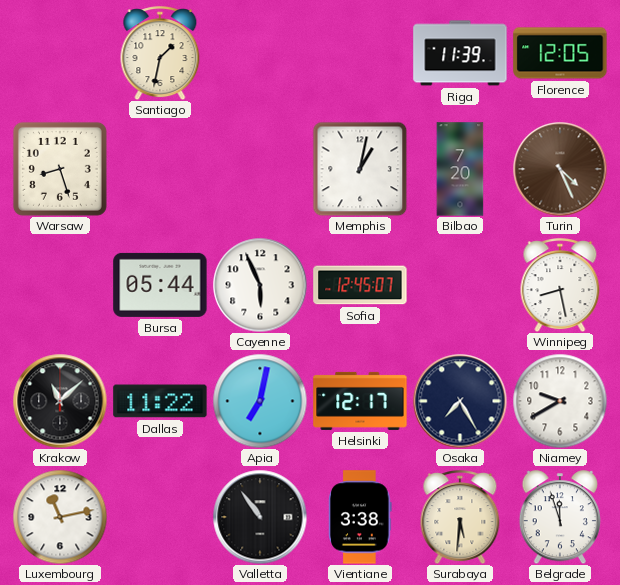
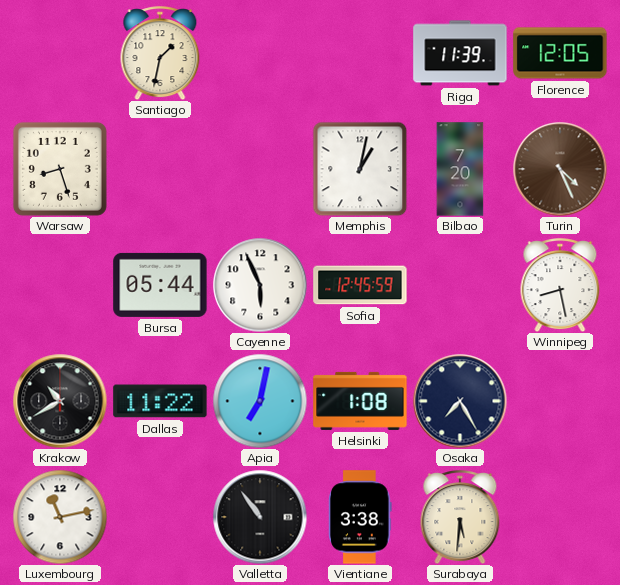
Sofia: 12:45:07 -> 12:45:59
Krakow: 11:08 -> 10:40
Helsinki: 12:17 -> 1:08
Niamey: 9:40 -> none
Belgrade: 11:57 -> none
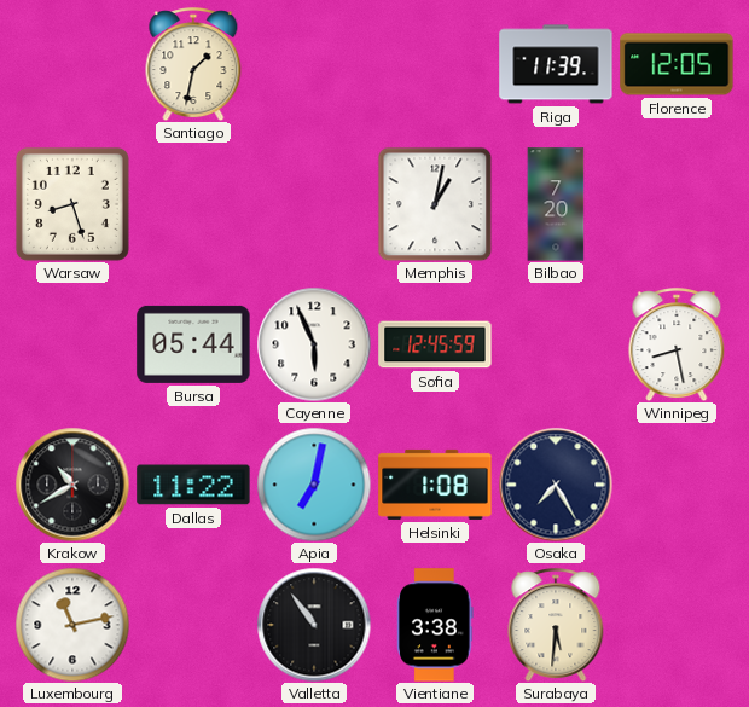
Turin: 4:26 -> none
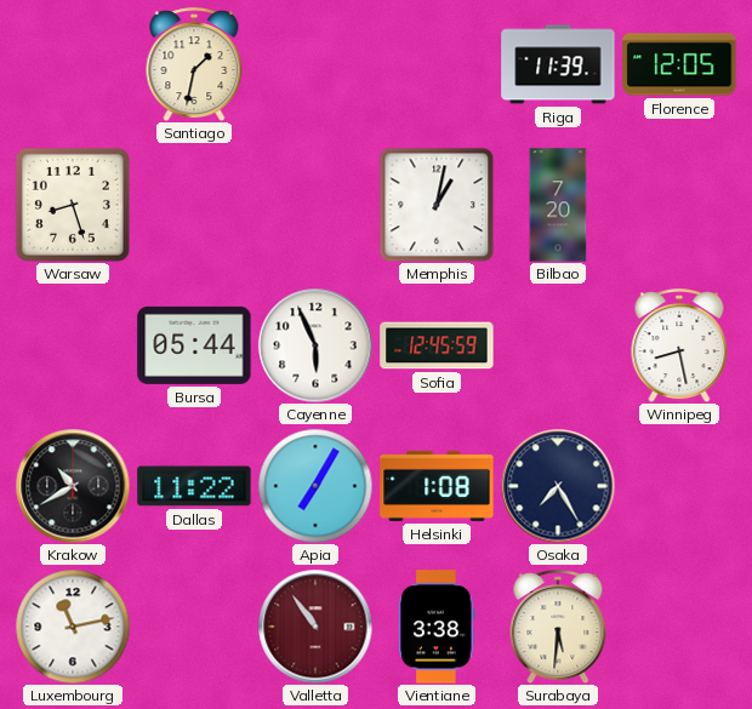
Apia: 7:02 -> 7:05
Valletta dial: black -> burgundy
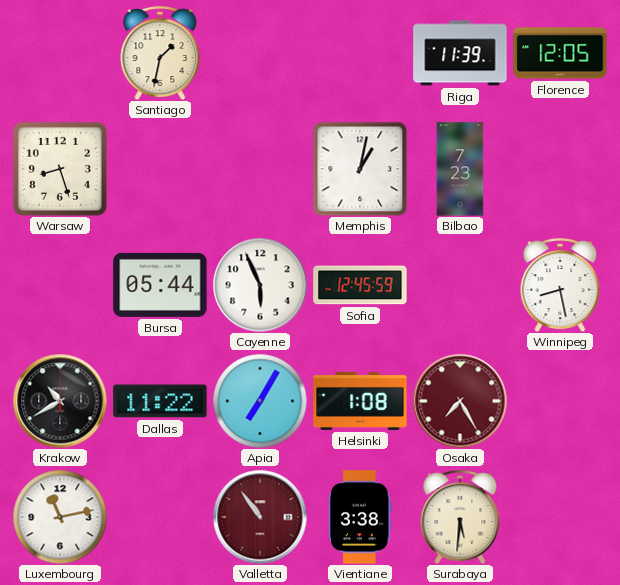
Bilbao: 7:20 -> 7:23
Osaka dial: navy -> burgundy
